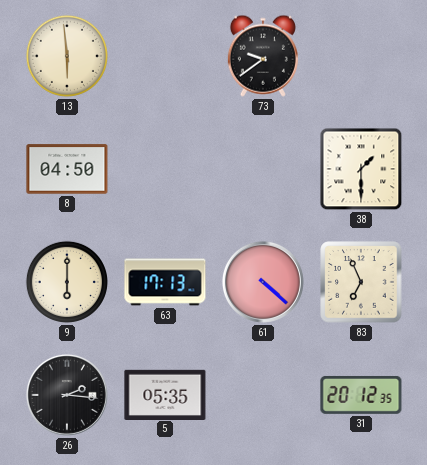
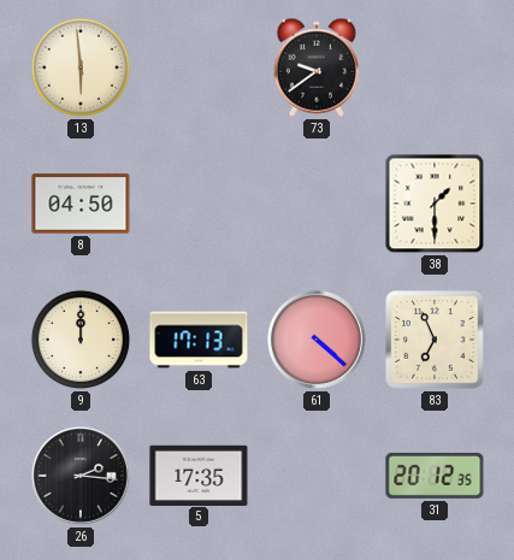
9: 6:00 -> 12:00
5: 05:35 -> 17:35
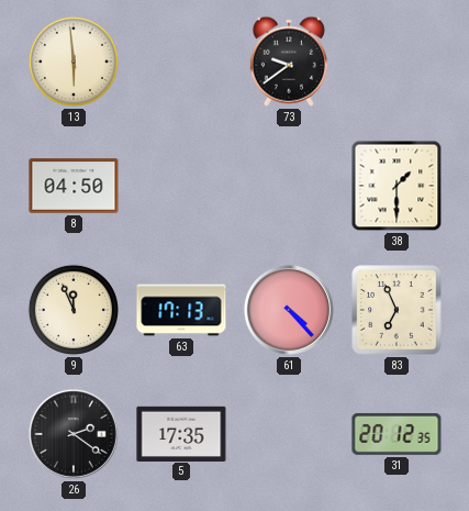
9: 12:00 -> 11:56
61: 4:22 -> 4:23
26: 2:16 -> 2:21
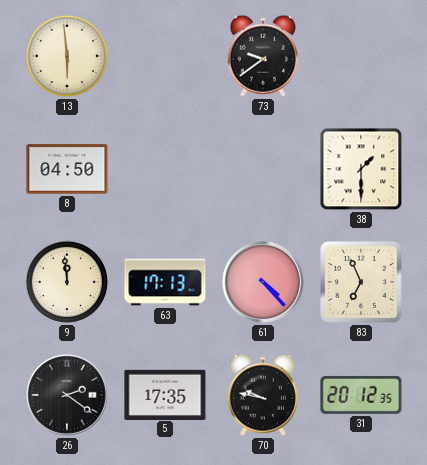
9: 11:56 -> 11:59
70: none -> 9:47
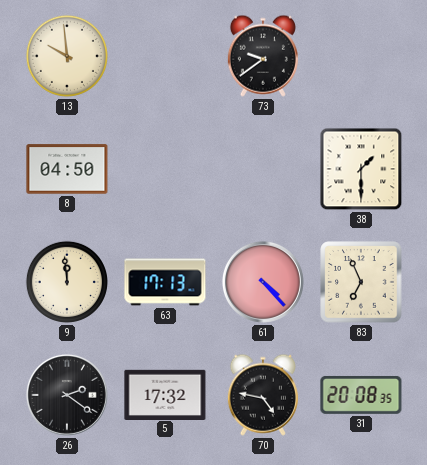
13: 5:59 -> 9:59
5: 17:35 -> 17:32
70: 9:47 -> 4:47
31: 20:12 -> 20:08
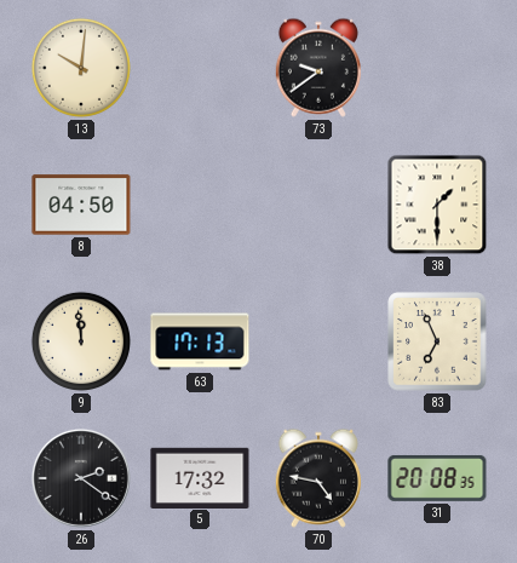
13: 9:59 -> 10:01
61: 4:23 -> none
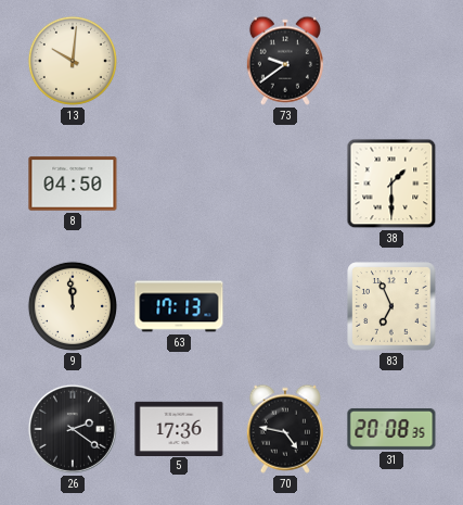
5: 17:32 -> 17:36
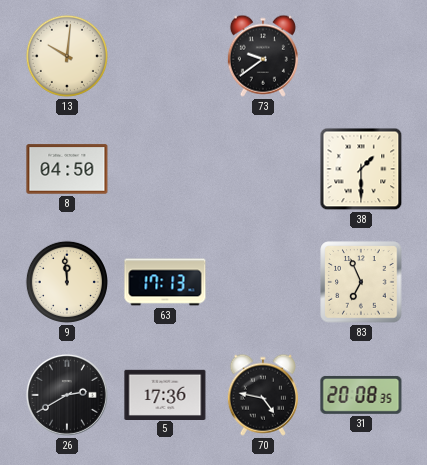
26: 2:21 -> 2:40
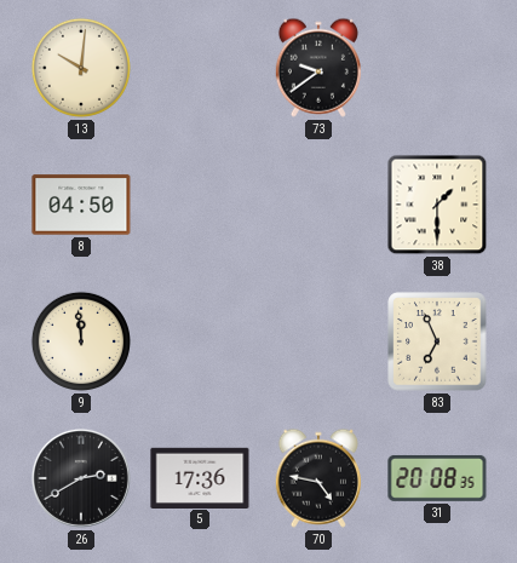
63: 17:13 -> none
